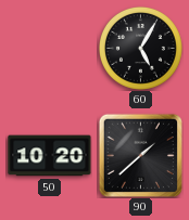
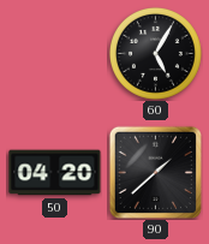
50: 10:20 -> 04:20
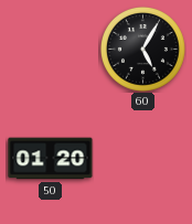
50: 04:20 -> 01:20
90: 1:38 -> none
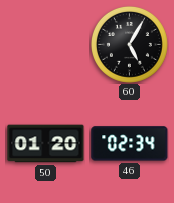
46: none -> 02:34
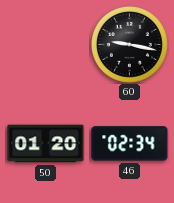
60: 5:05 -> 9:17
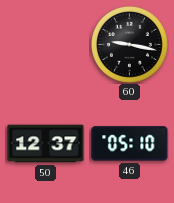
50: 01:20 -> 12:37
46: 02:34 -> 05:10
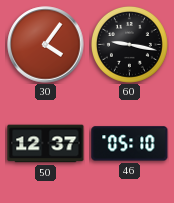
30: none -> 4:06
